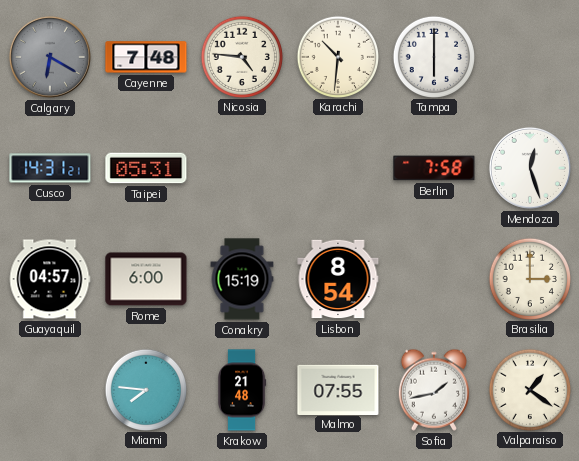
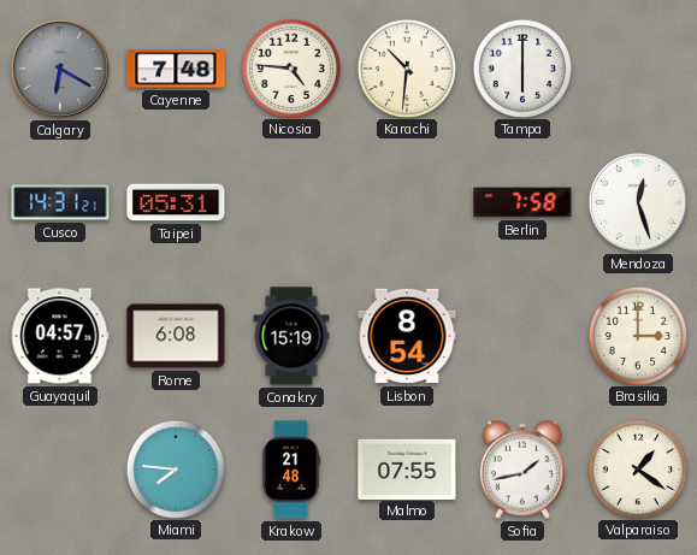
Rome: 6:00 -> 6:08
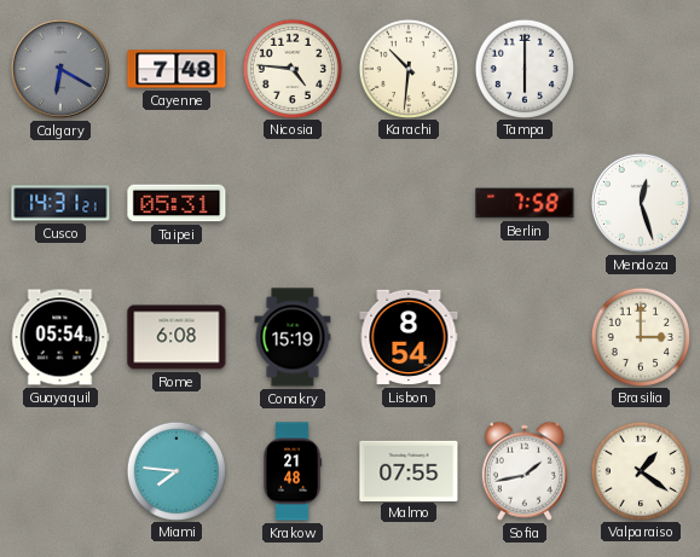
Guayaquil: 04:57 -> 05:54
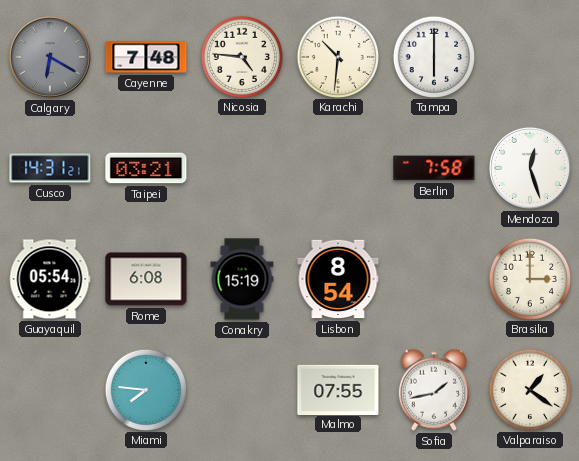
Taipei: 05:31 -> 03:21
Krakow: 21:48 -> none
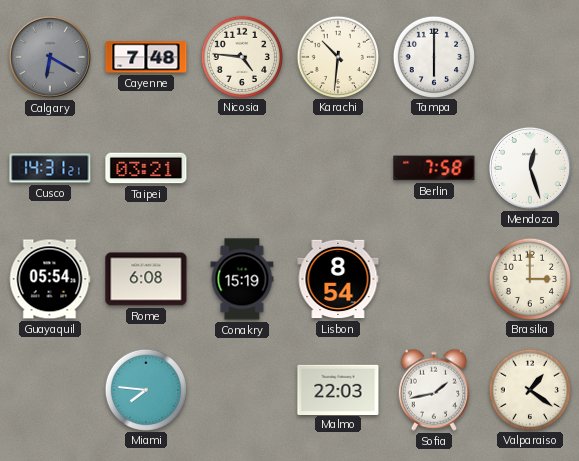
Malmo: 07:55 -> 22:03
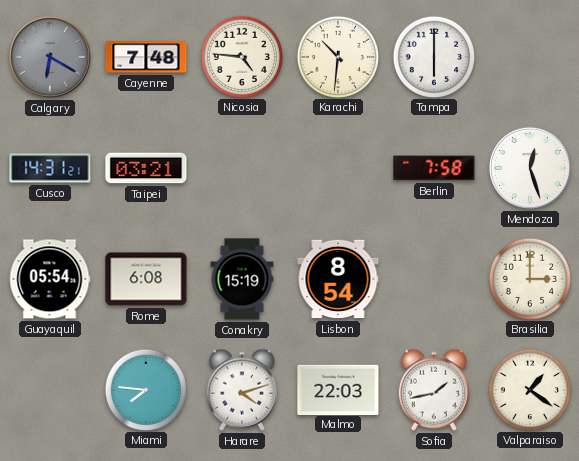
Harare: none -> 4:12
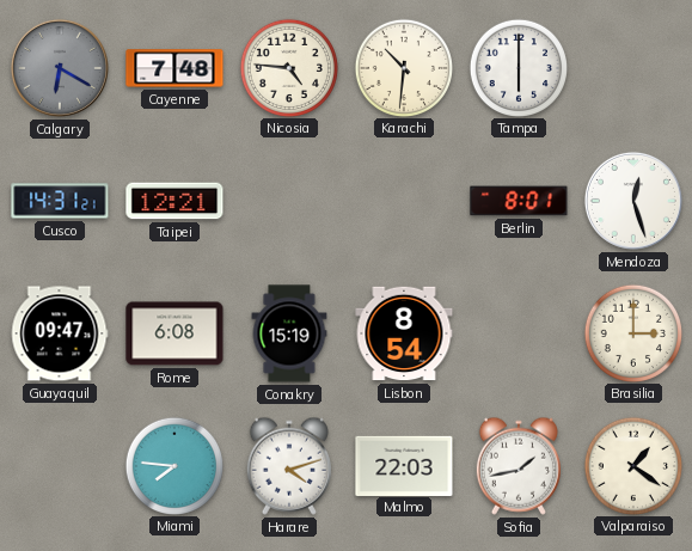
Taipei: 03:21 -> 12:21
Berlin: 7:58 -> 8:01
Guayaquil: 05:54 -> 09:47
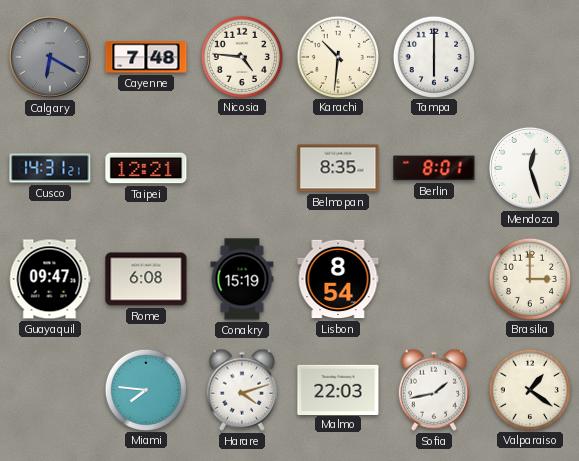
Belmopan: none -> 8:35
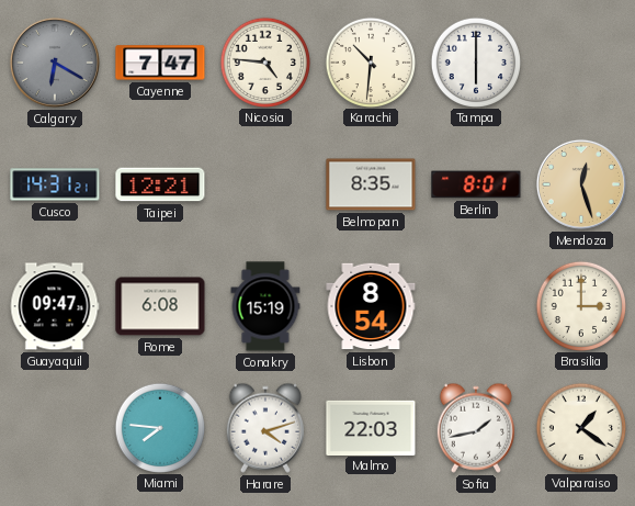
Cayenne: 7:48 -> 7:47
Mendoza dial: white -> champagne
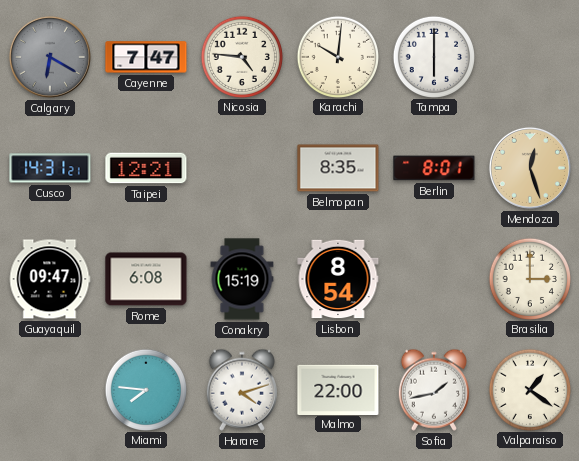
Karachi: 10:31 -> 10:01
Malmo: 22:03 -> 22:00
